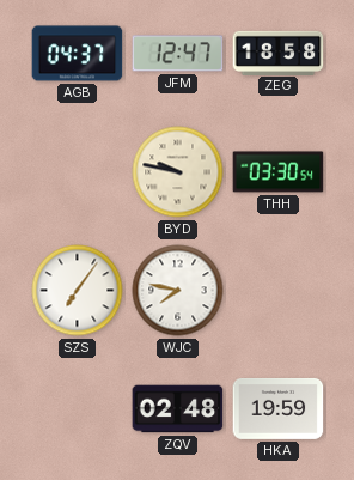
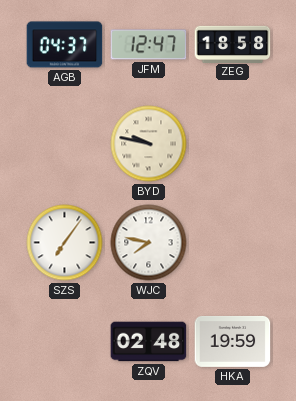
THH: 03:30 -> none
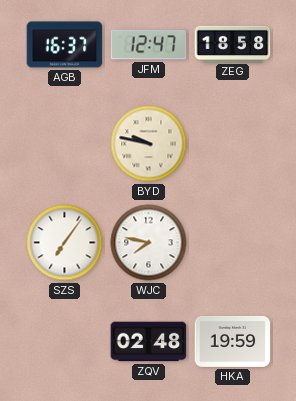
AGB: 04:37 -> 16:37
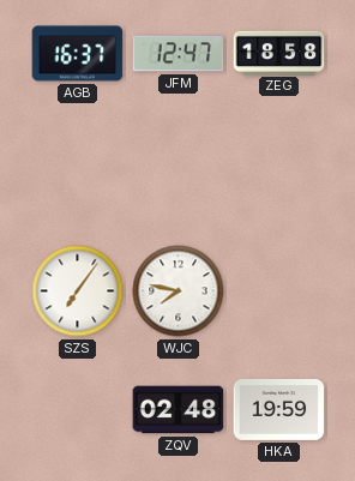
BYD: 9:47 -> none
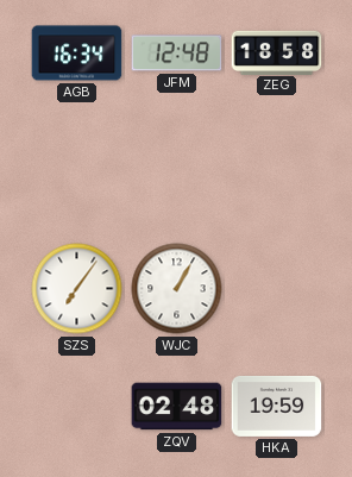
AGB: 16:37 -> 16:34
JFM: 12:47 -> 12:48
WJC: 7:47 -> 1:05
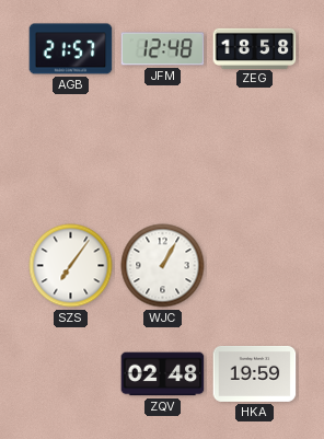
AGB: 16:34 -> 21:57
